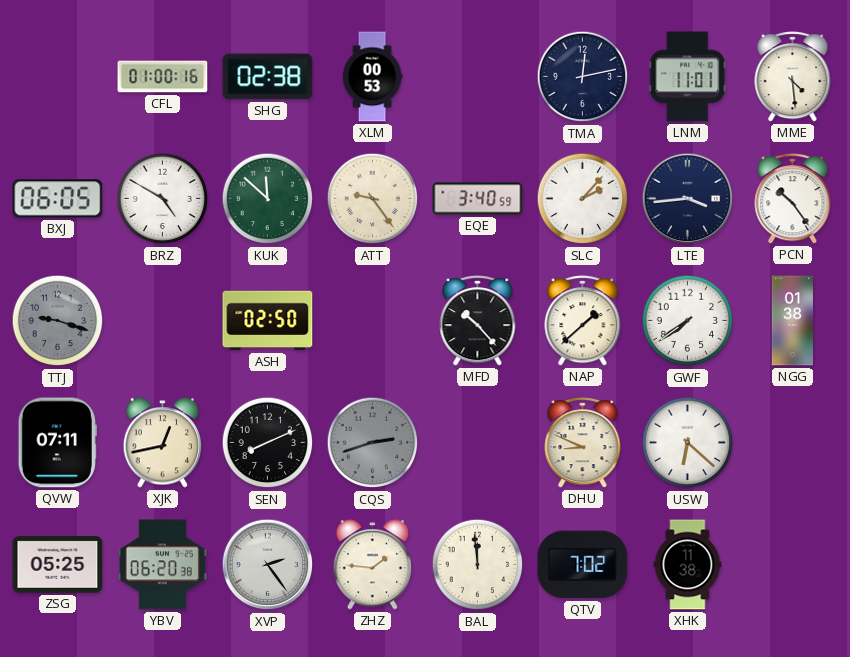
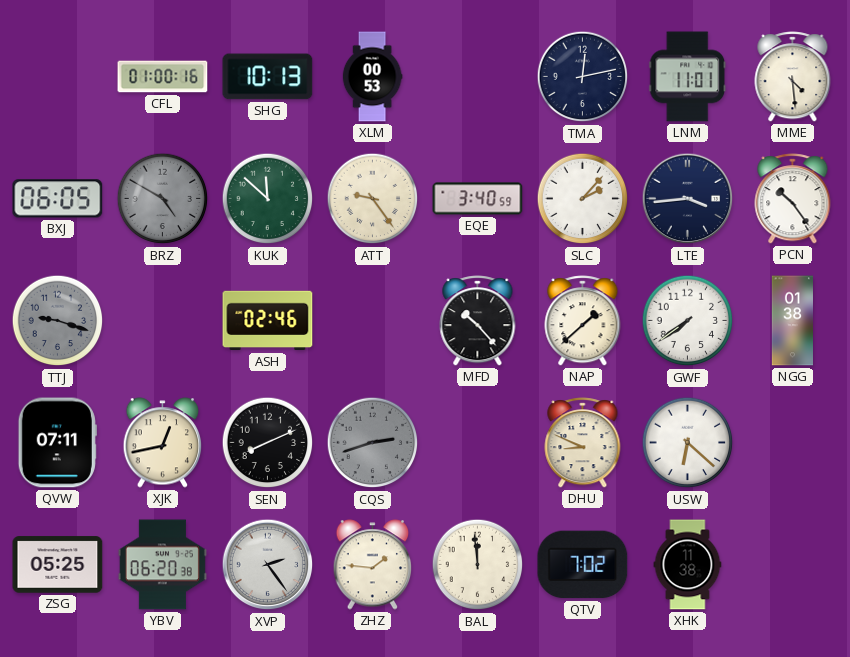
SHG: 02:38 -> 10:13
BRZ dial: white -> grey
ASH: 02:50 -> 02:46
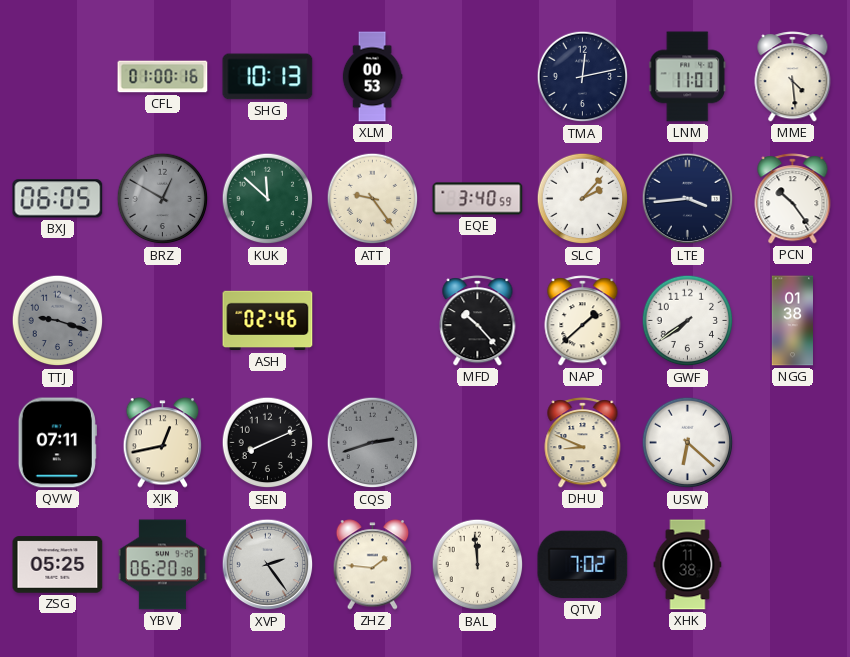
BRZ: 4:50 -> 12:50
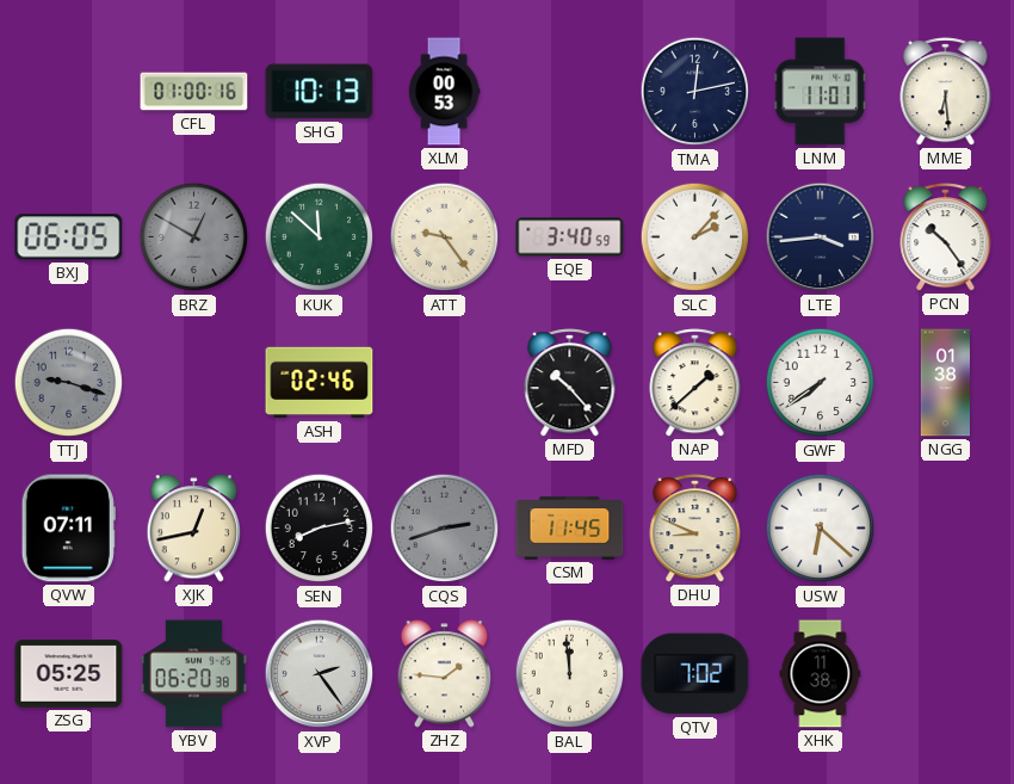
MME: 4:29 -> 6:29
SEN: 8:11 -> 8:13
CSM: none -> 11:45
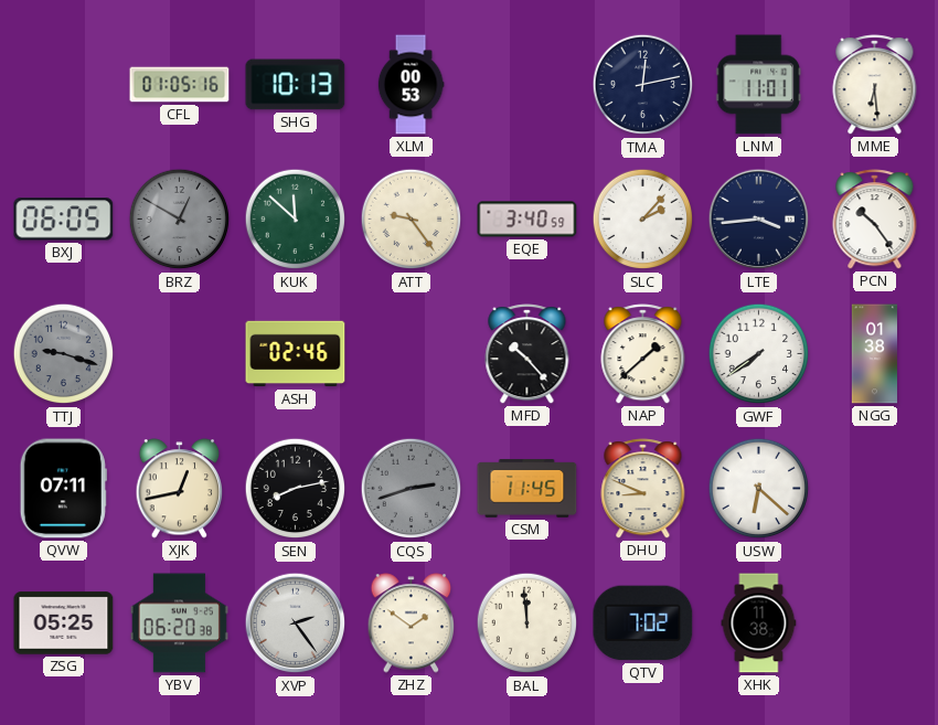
CFL: 01:00 -> 01:05
ZHZ: 1:46 -> 1:51
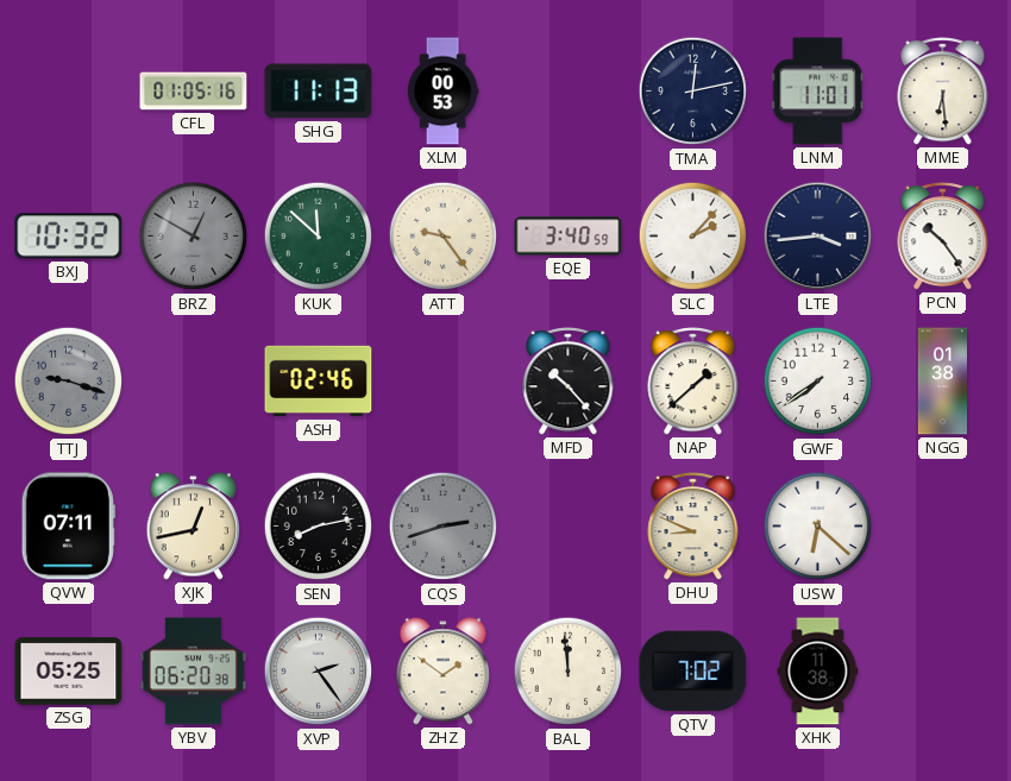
SHG: 10:13 -> 11:13
BXJ: 06:05 -> 10:32
CSM: 11:45 -> none
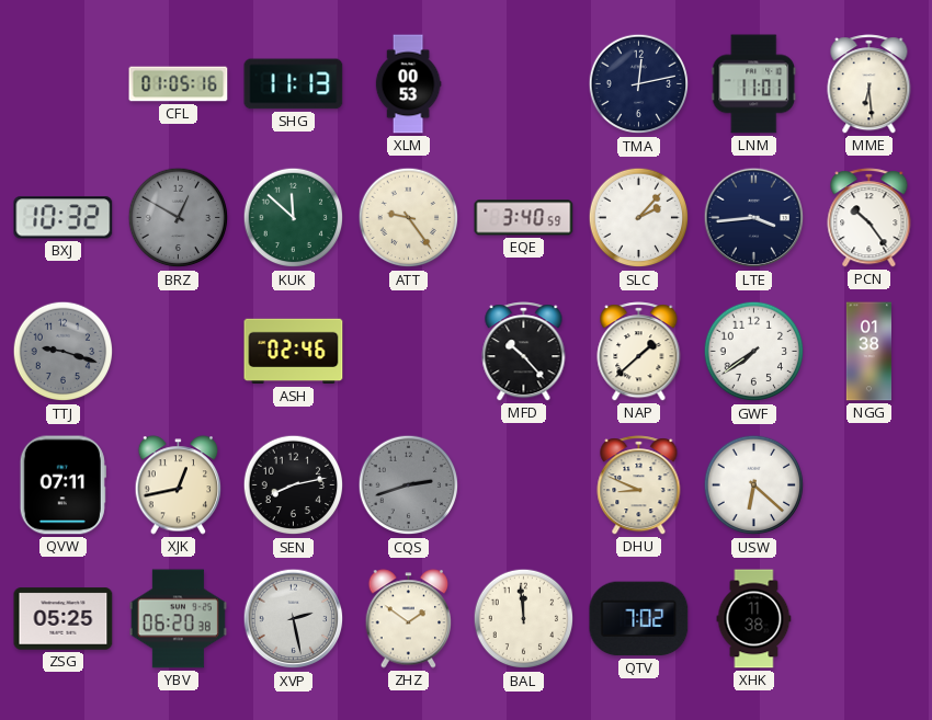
XVP: 2:24 -> 2:28
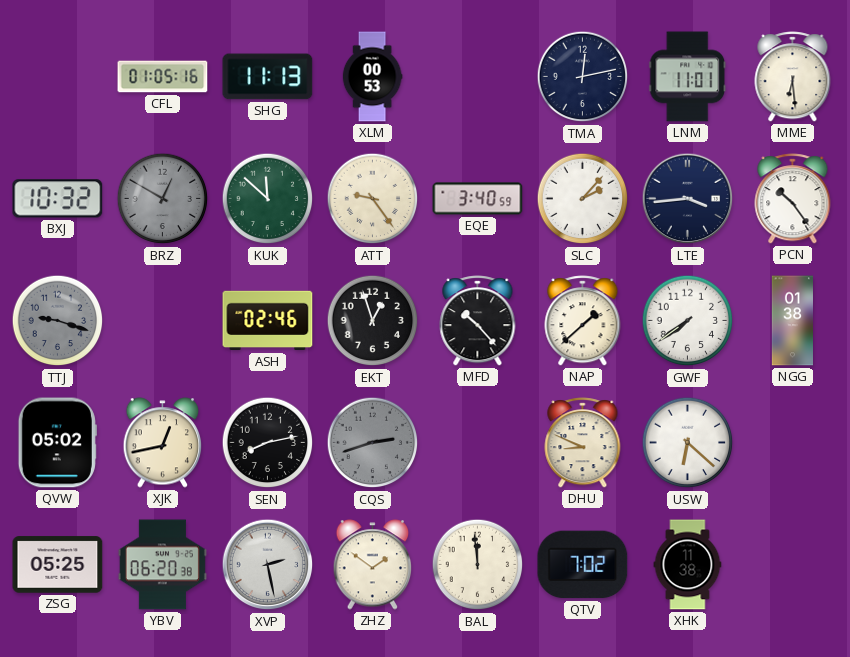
EKT: none -> 12:57
QVW: 07:11 -> 05:02
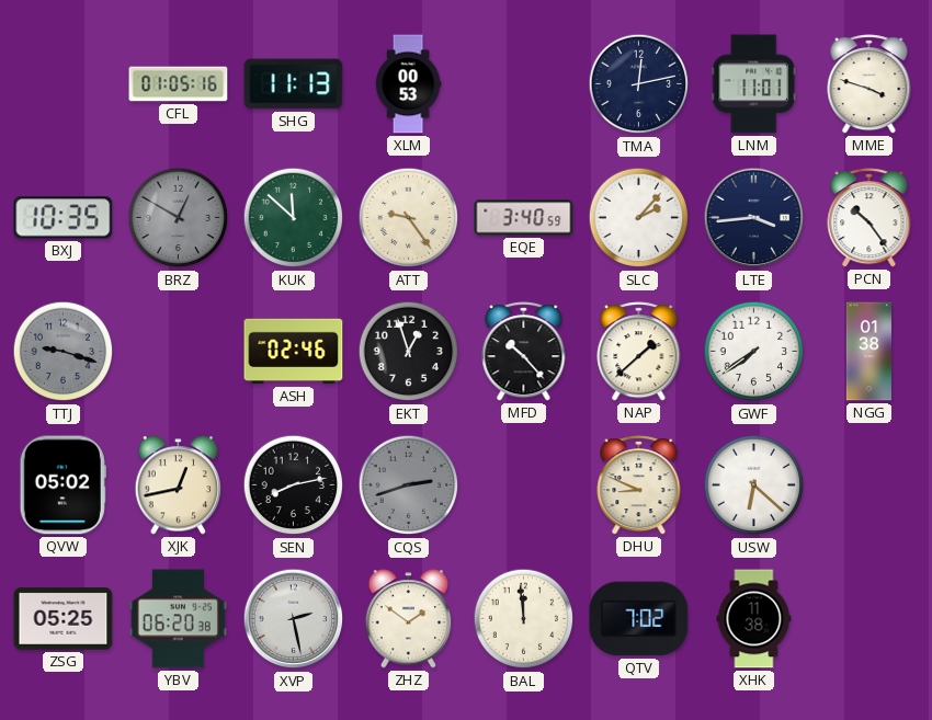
MME: 6:29 -> 3:48
BXJ: 10:32 -> 10:35
